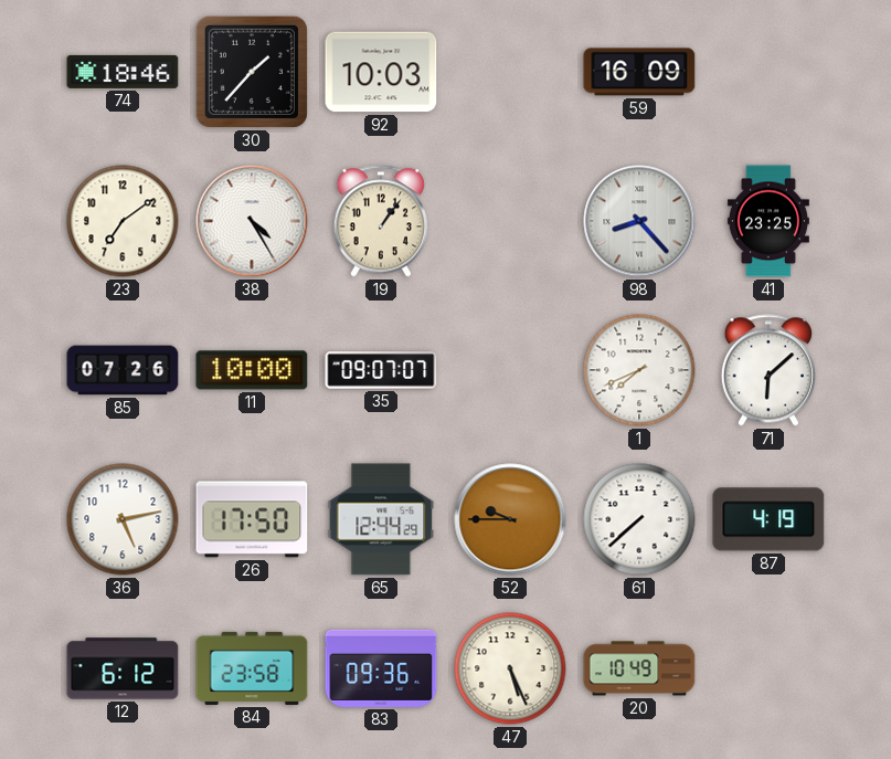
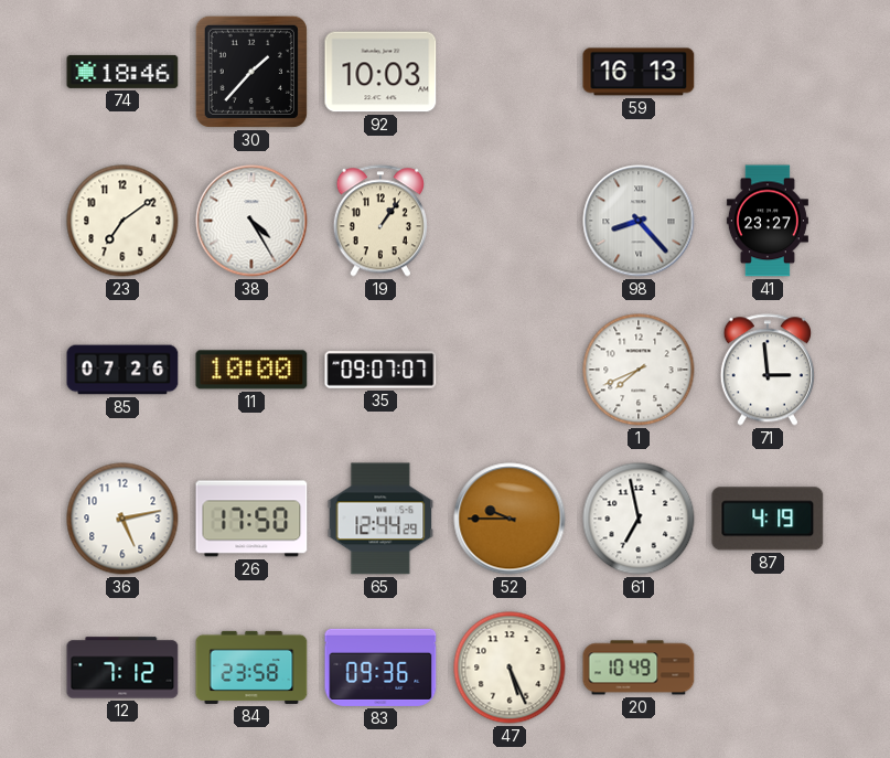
59: 16:09 -> 16:13
41: 23:25 -> 23:27
71: 6:08 -> 2:59
61: 7:38 -> 6:58
12: 6:12 -> 7:12
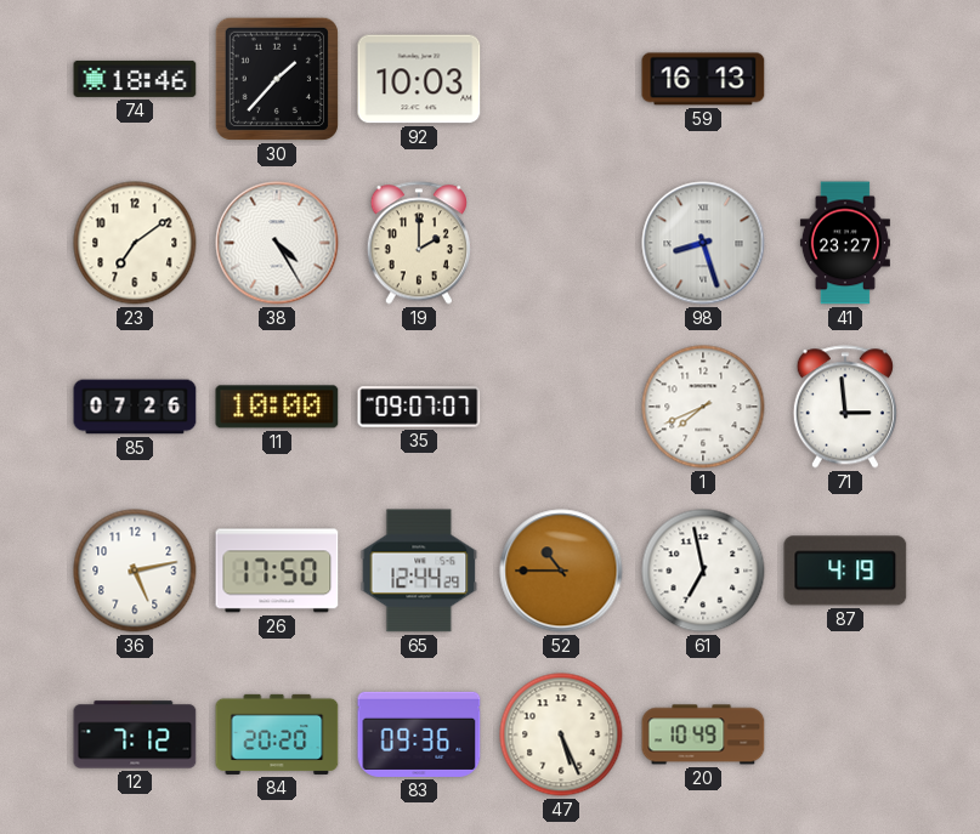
19: 1:06 -> 2:00
98: 8:23 -> 8:27
52: 9:45 -> 10:45
84: 23:58 -> 20:20
